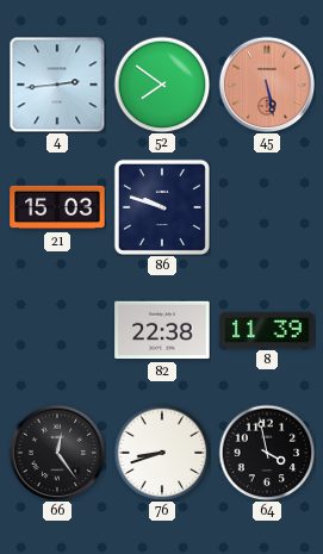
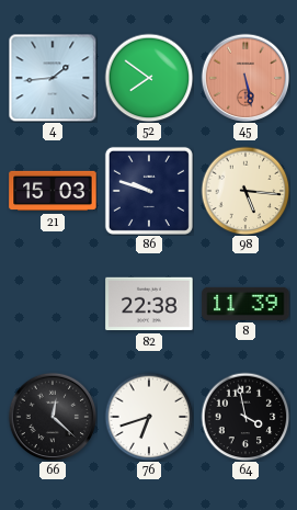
4: 2:44 -> 1:44
98: none -> 5:16
66: 12:24 -> 12:22
76: 8:42 -> 6:42
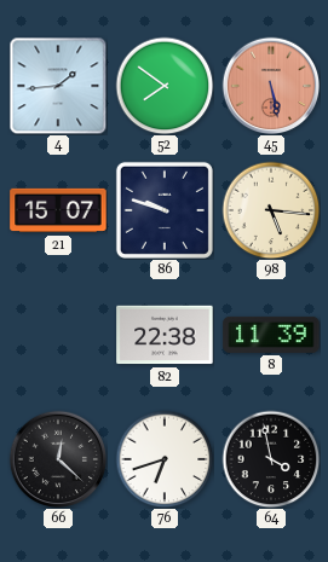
21: 15:03 -> 15:07
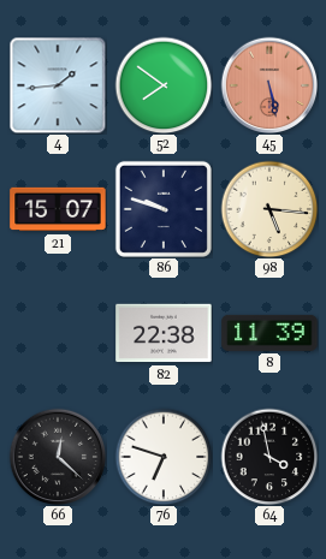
76: 6:42 -> 6:48
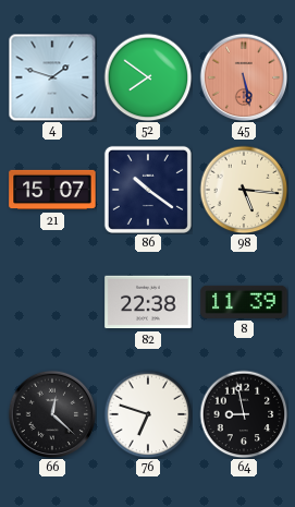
4: 1:44 -> 1:48
86: 9:48 -> 10:21
64: 3:58 -> 8:58
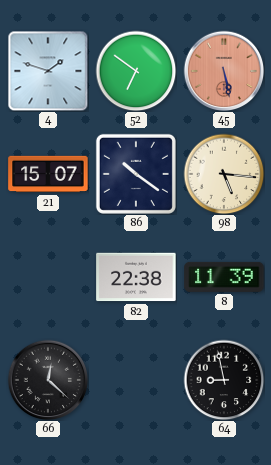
52: 7:51 -> 6:51
76: 6:48 -> none
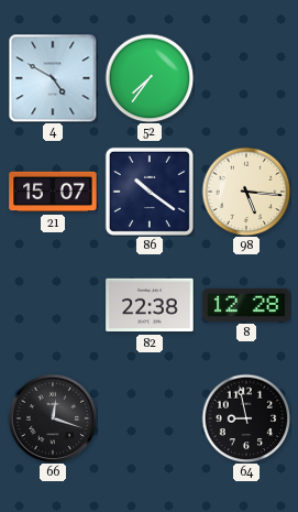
4: 1:48 -> 4:50
52: 6:51 -> 7:36
45: 5:28 -> none
8: 11:39 -> 12:28
66: 12:22 -> 12:18
